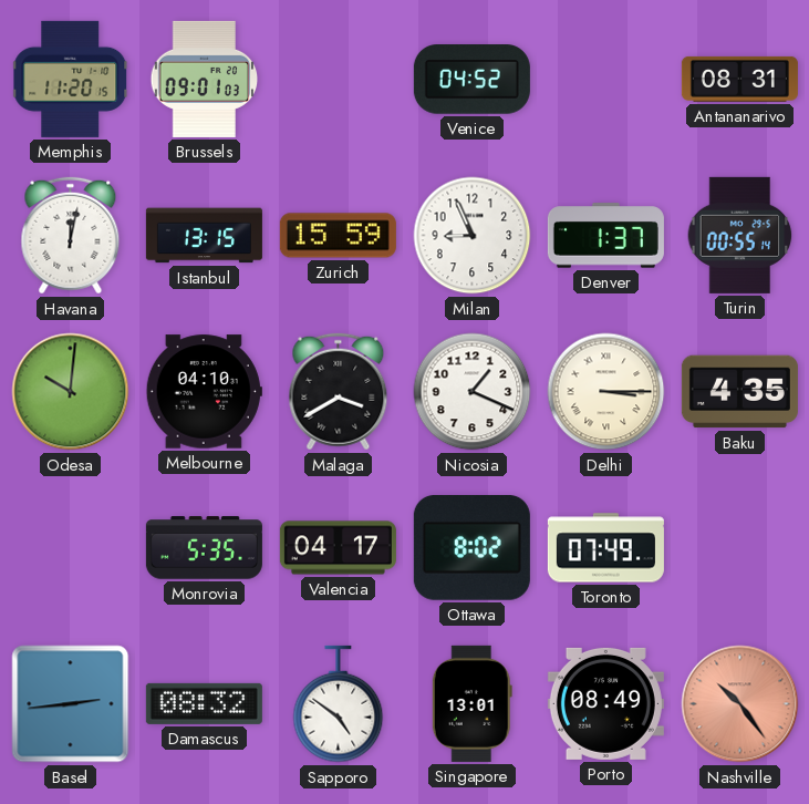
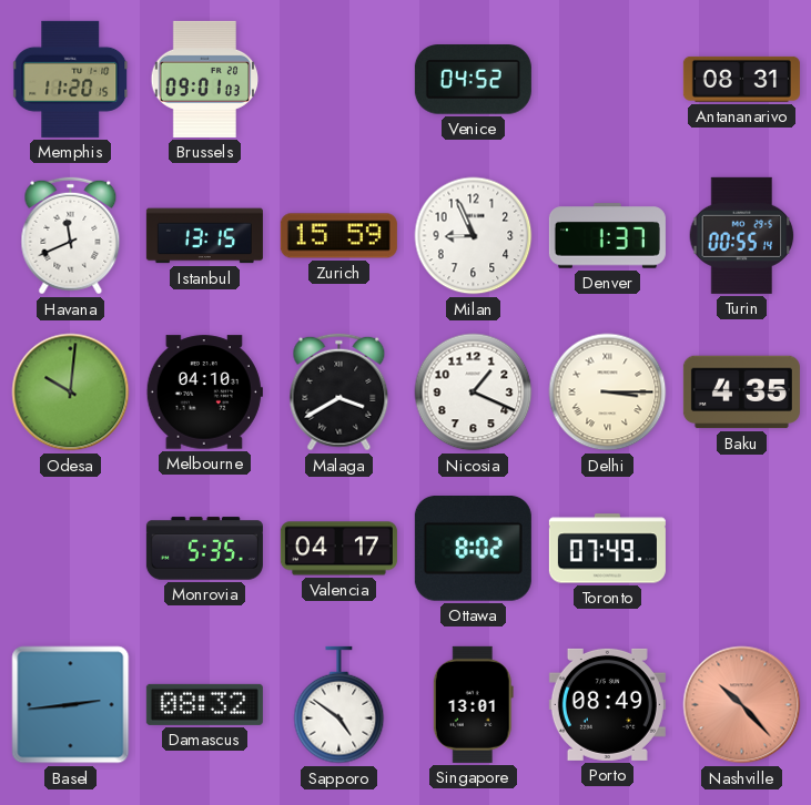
Havana: 12:02 -> 11:41
Nashville: 10:24 -> 10:23
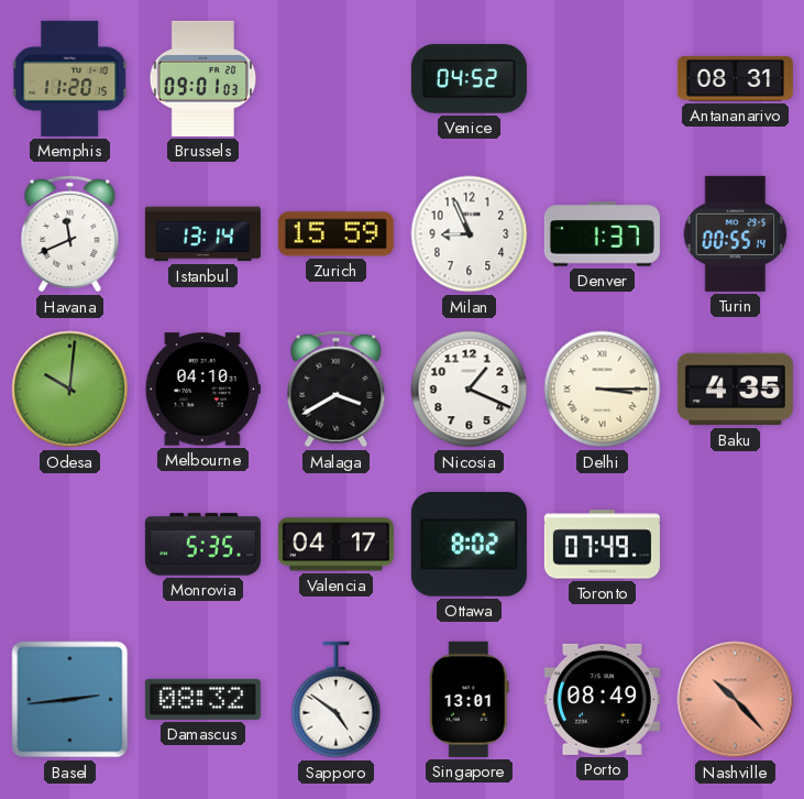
Istanbul: 13:15 -> 13:14
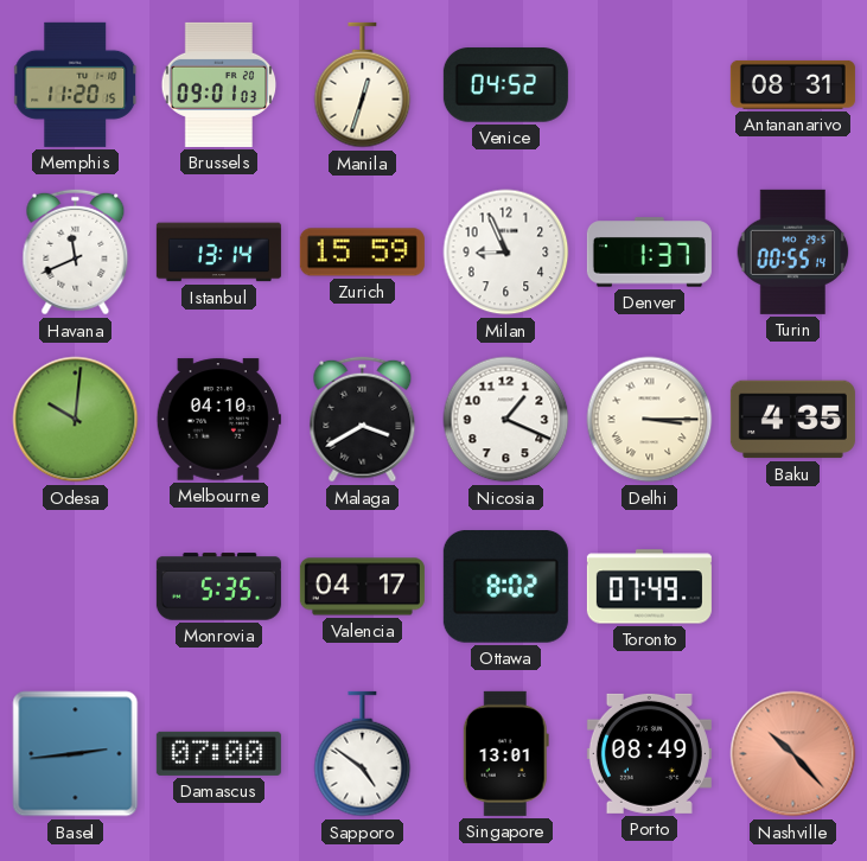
Manila: none -> 12:33
Damascus: 08:32 -> 07:00
